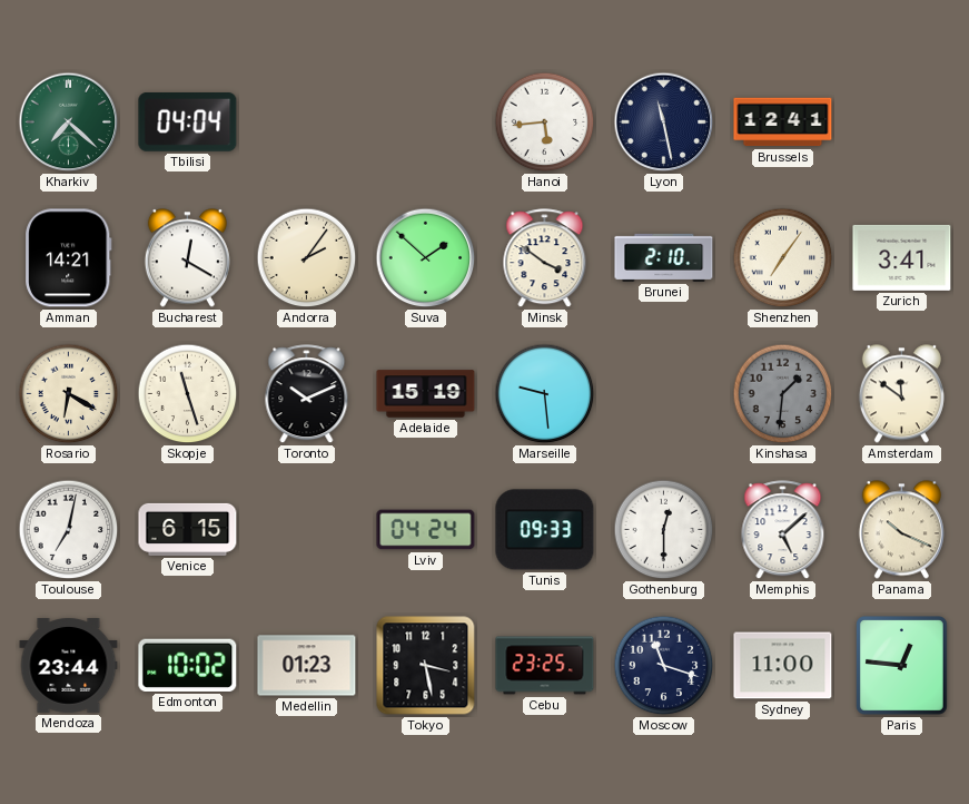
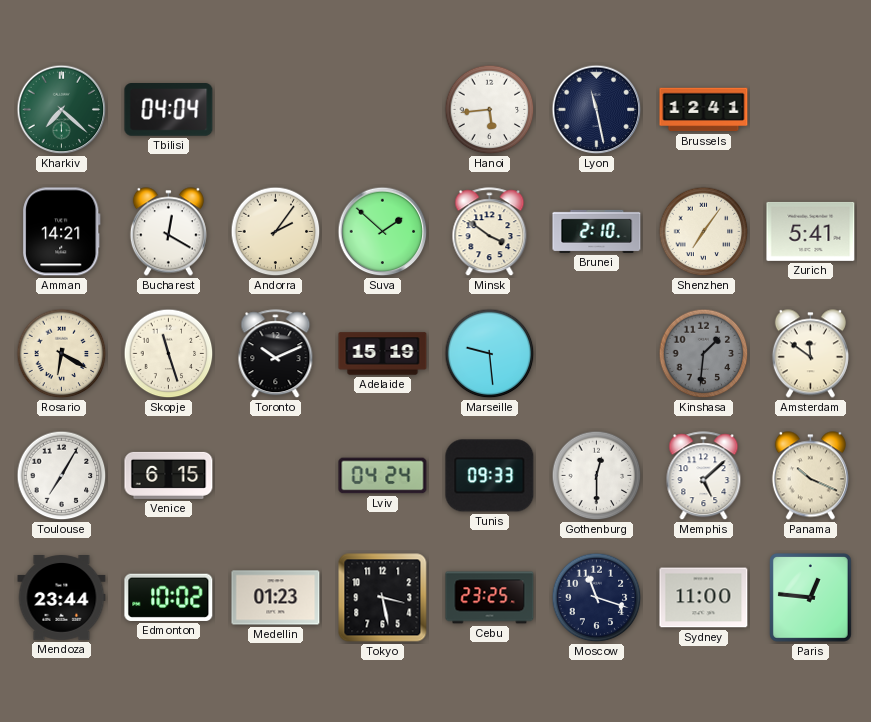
Zurich: 3:41 -> 5:41
Toulouse: 7:02 -> 7:05
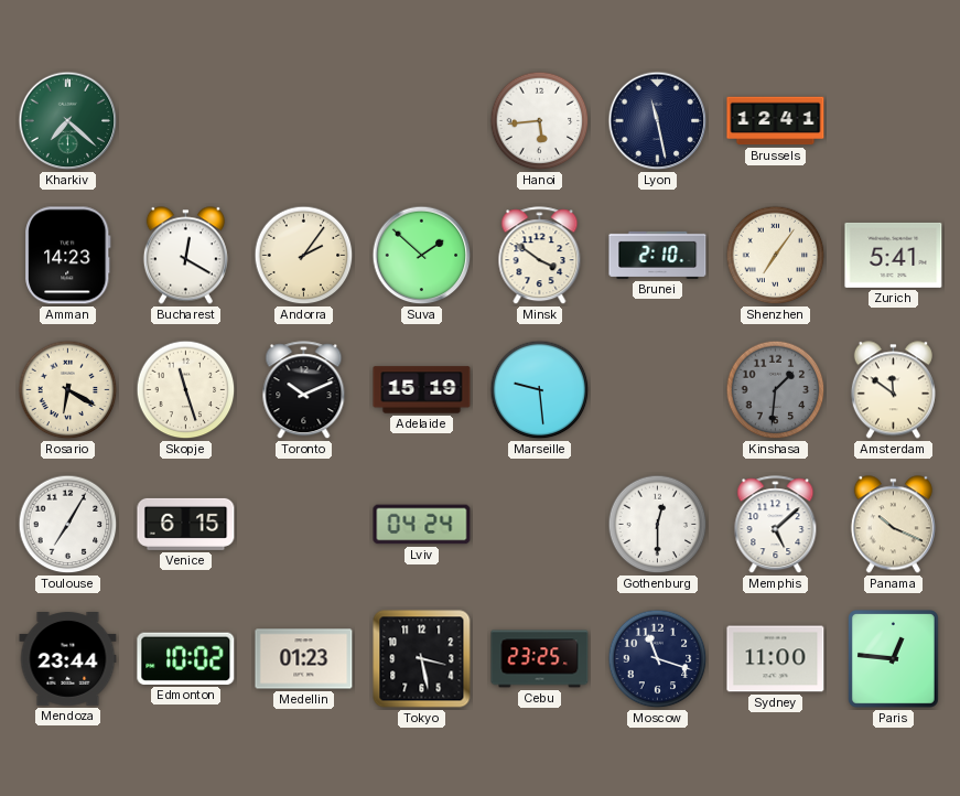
Tbilisi: 04:04 -> none
Amman: 14:21 -> 14:23
Tunis: 09:33 -> none
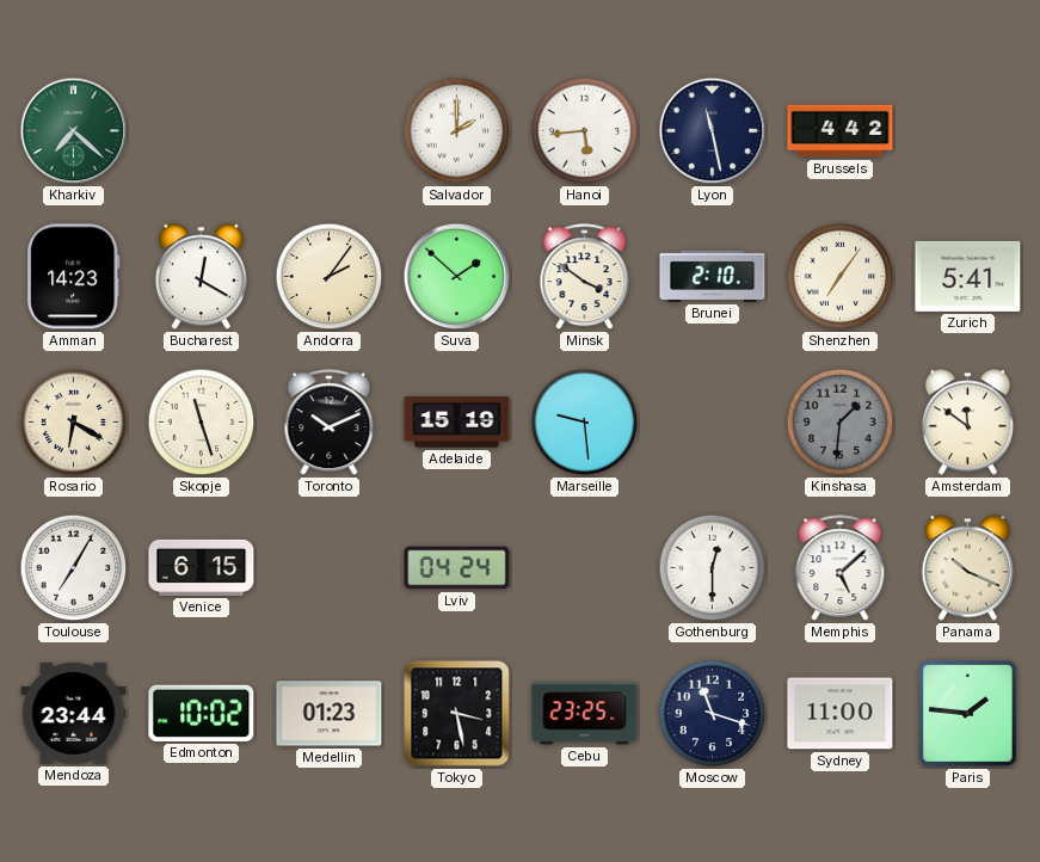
Salvador: none -> 2:00
Brussels: 12:41 -> 4:42
Paris: 12:46 -> 1:46
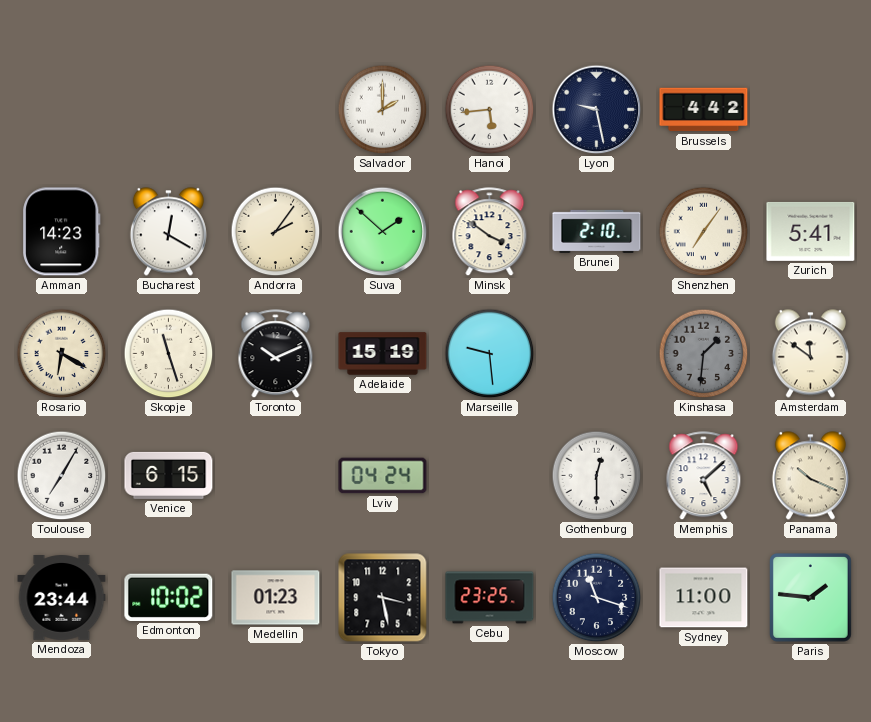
Kharkiv: 7:22 -> none
Lyon: 11:28 -> 9:28
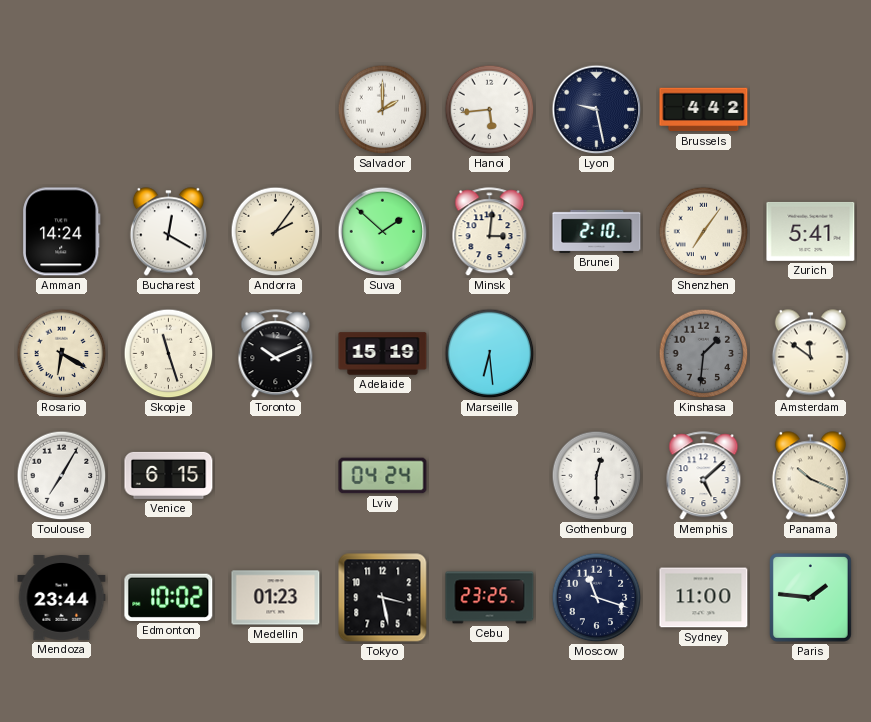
Amman: 14:23 -> 14:24
Minsk: 3:51 -> 3:01
Marseille: 9:29 -> 6:29
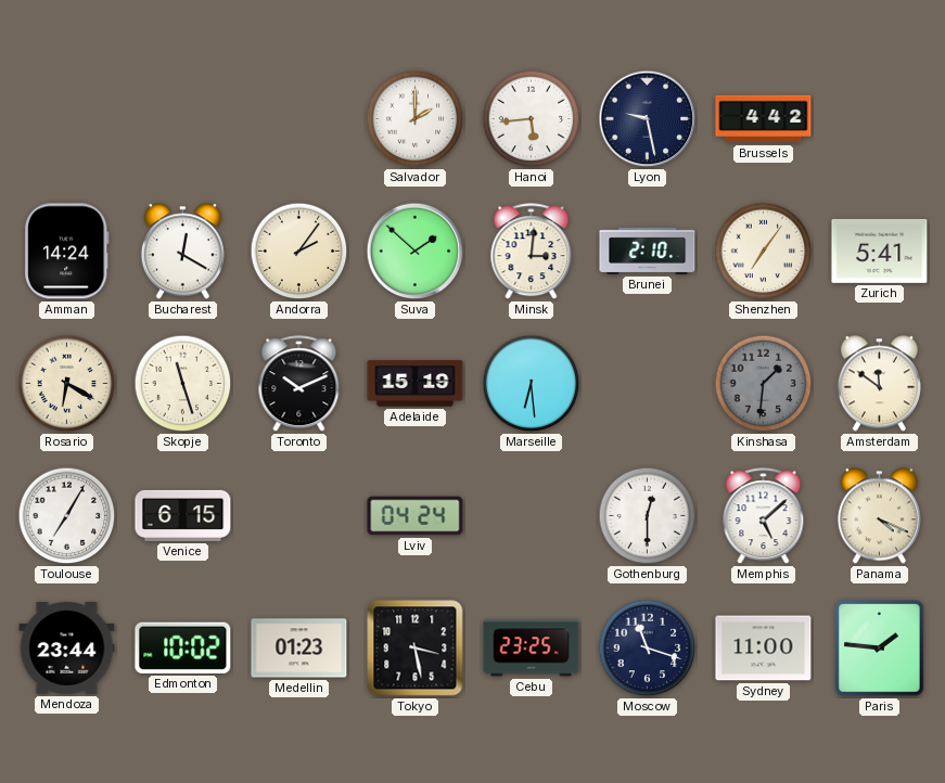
Panama: 10:19 -> 4:19
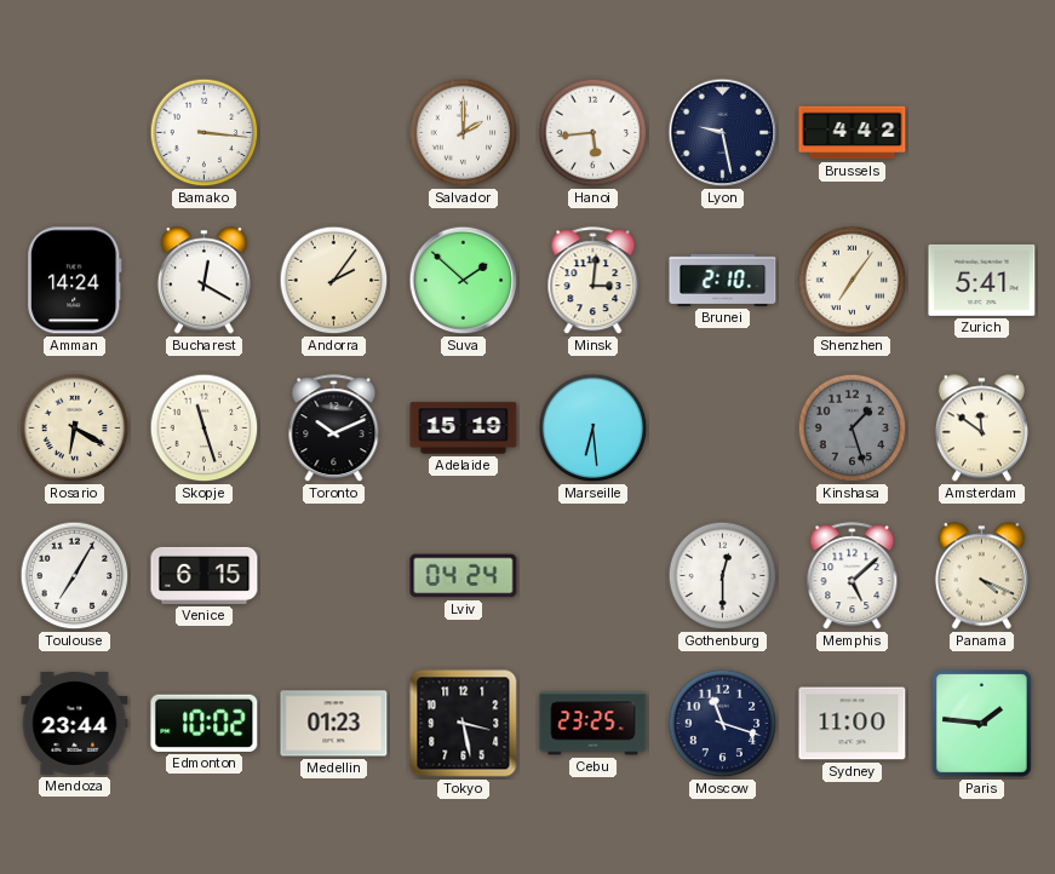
Bamako: none -> 3:16
Kinshasa: 1:31 -> 1:27
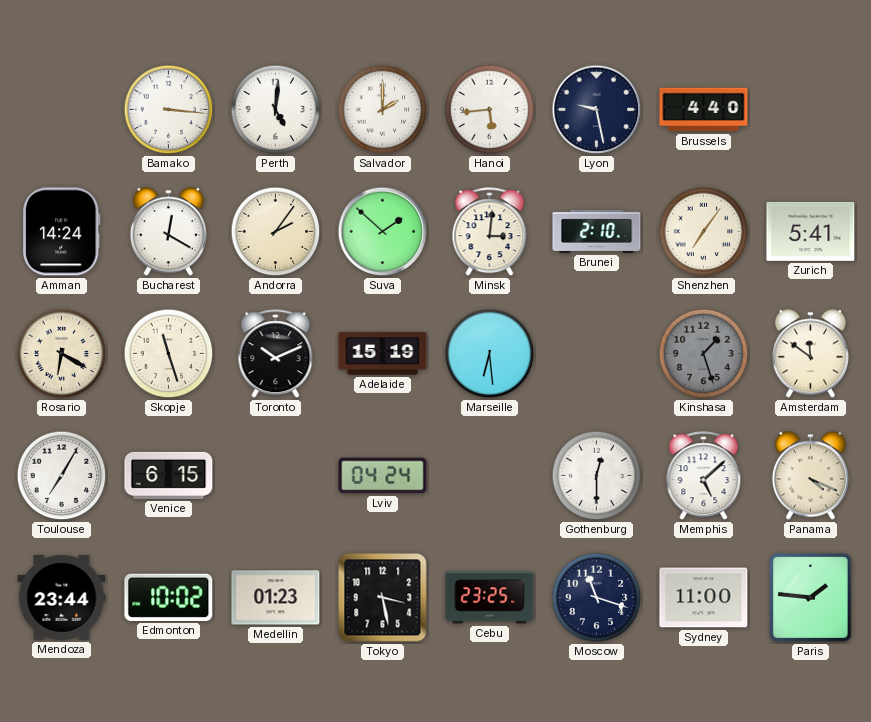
Perth: none -> 5:01
Brussels: 4:42 -> 4:40
